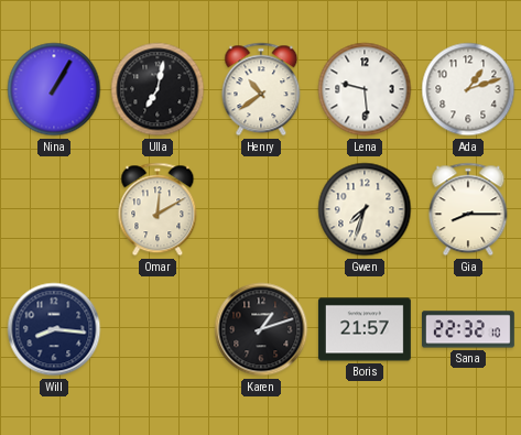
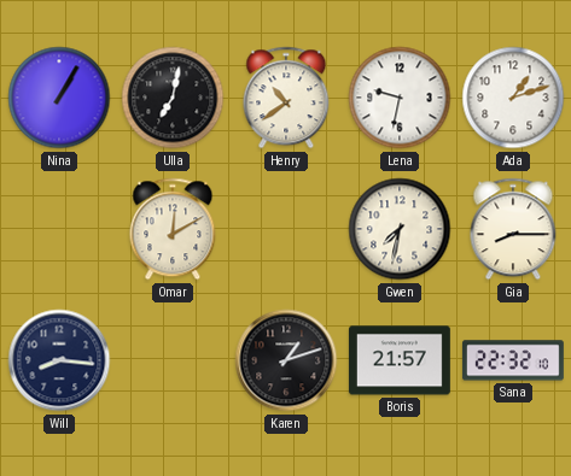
Lena: 9:29 -> 9:32
Gwen: 7:33 -> 7:32
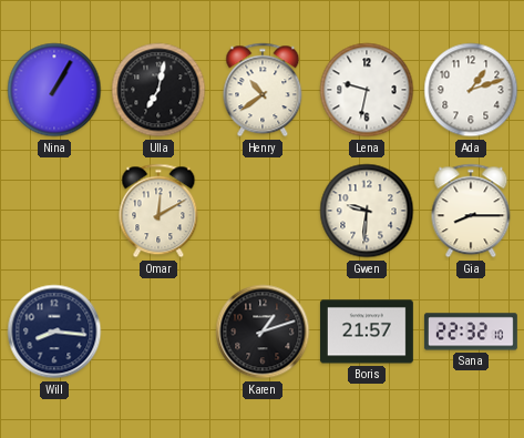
Gwen: 7:32 -> 9:31
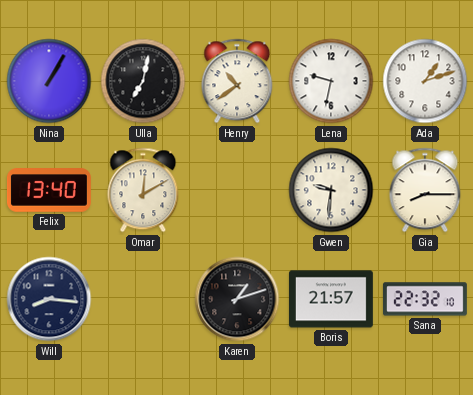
Felix: none -> 13:40
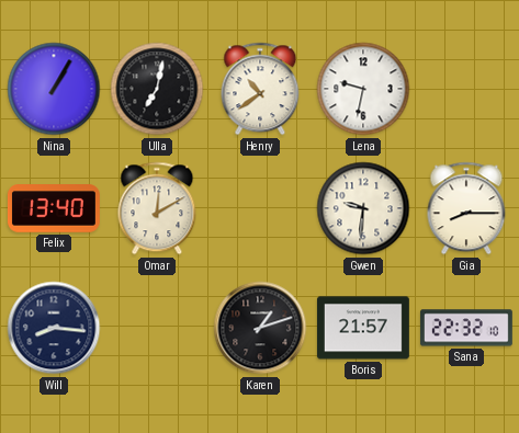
Ada: 1:12 -> none
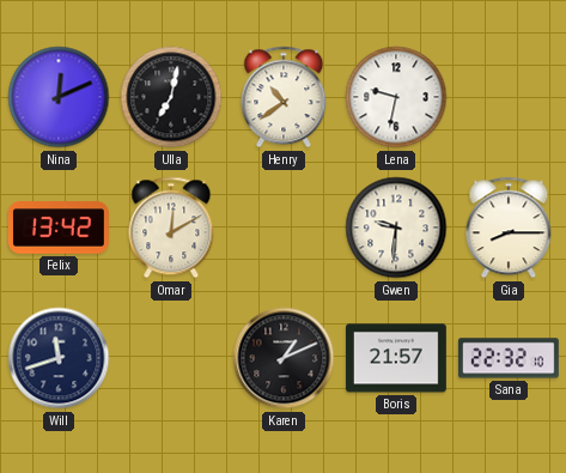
Nina: 1:05 -> 12:11
Felix: 13:40 -> 13:42
Will: 8:16 -> 11:42
Karen: 1:12 -> 1:11
